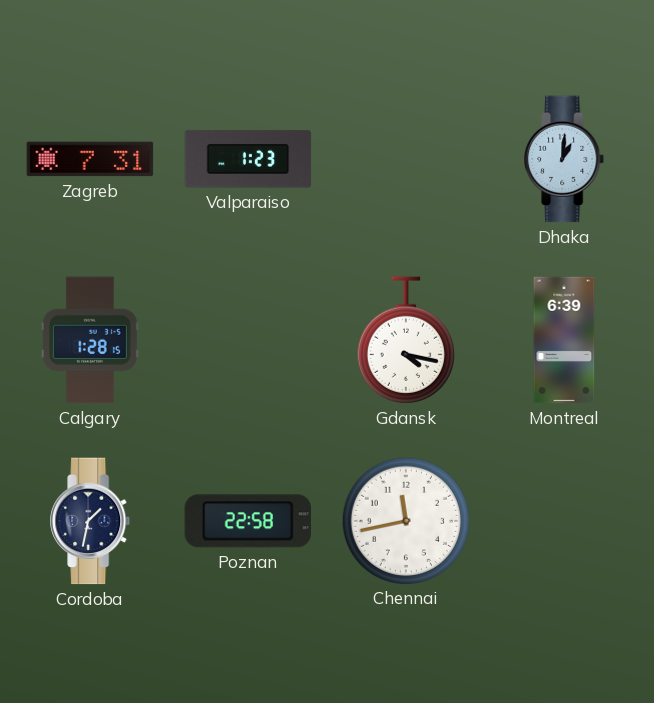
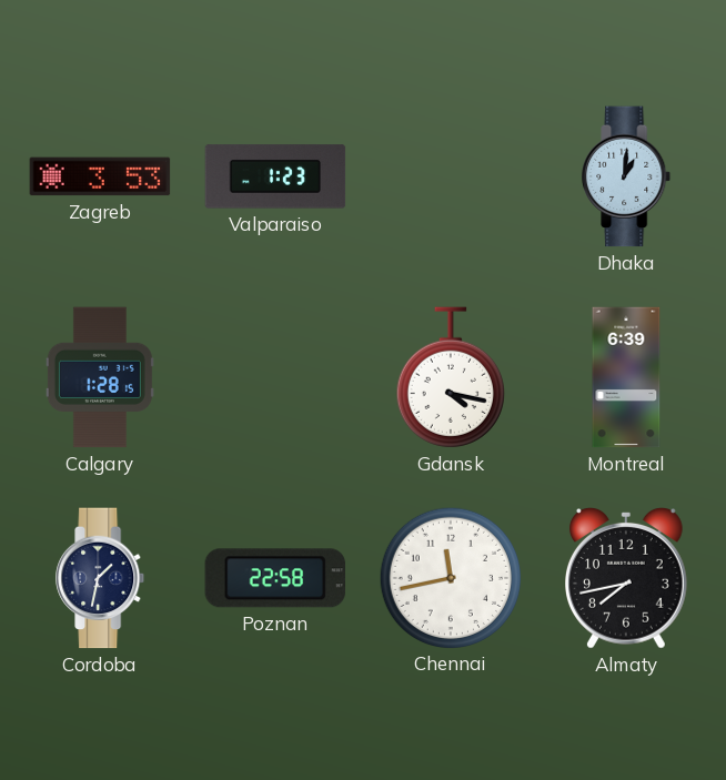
Zagreb: 7:31 -> 3:53
Almaty: none -> 7:43
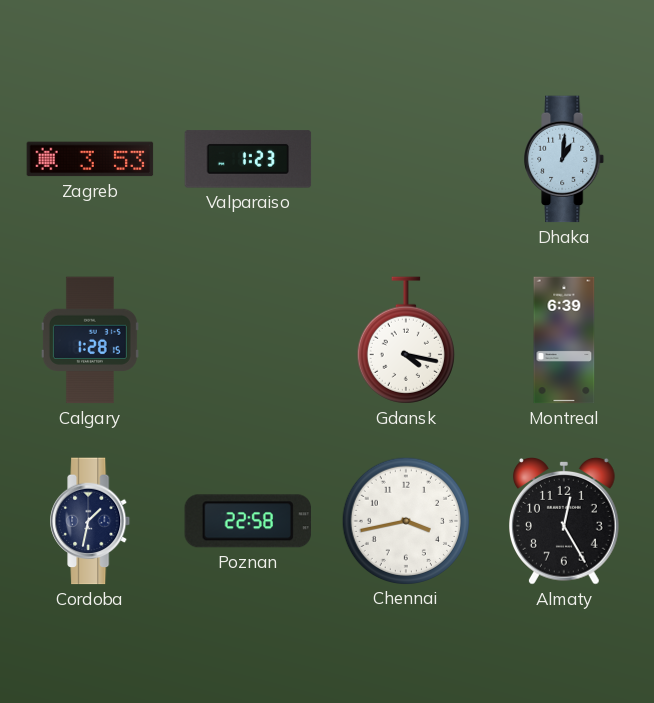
Chennai: 11:43 -> 3:43
Almaty: 7:43 -> 12:25
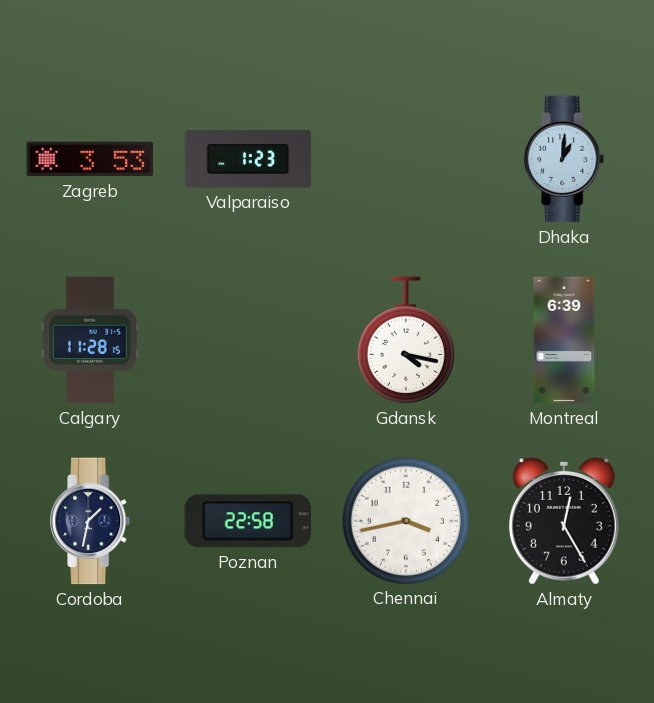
Calgary: 1:28 -> 11:28
